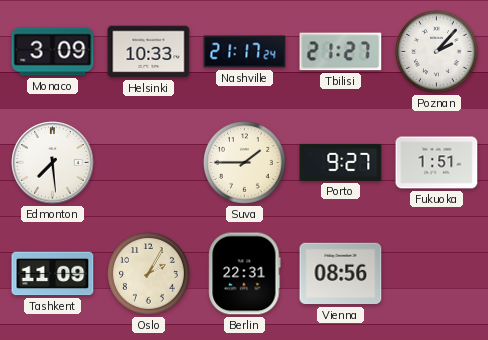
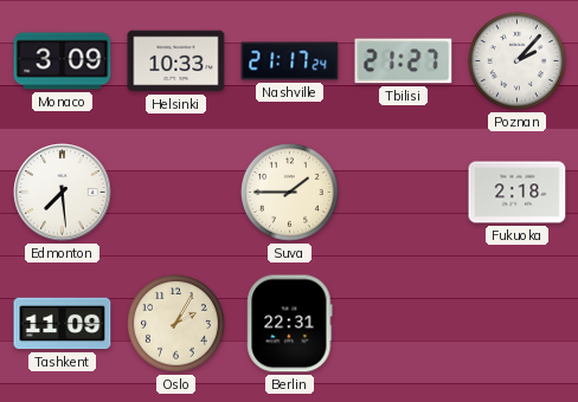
Porto: 9:27 -> none
Fukuoka: 1:51 -> 2:18
Vienna: 08:56 -> none
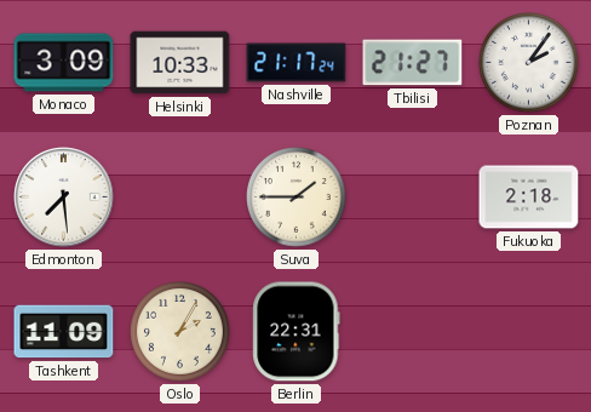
Poznan: 2:07 -> 2:06
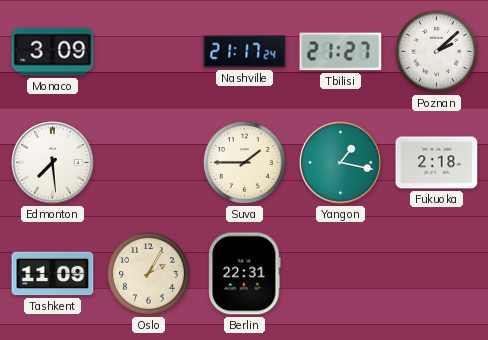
Helsinki: 10:33 -> none
Poznan: 2:06 -> 2:08
Yangon: none -> 1:17
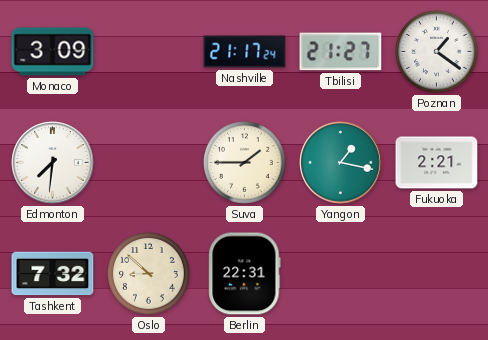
Poznan: 2:08 -> 1:21
Edmonton: 7:29 -> 7:31
Fukuoka: 2:18 -> 2:21
Tashkent: 11:09 -> 7:32
Oslo: 2:05 -> 8:52
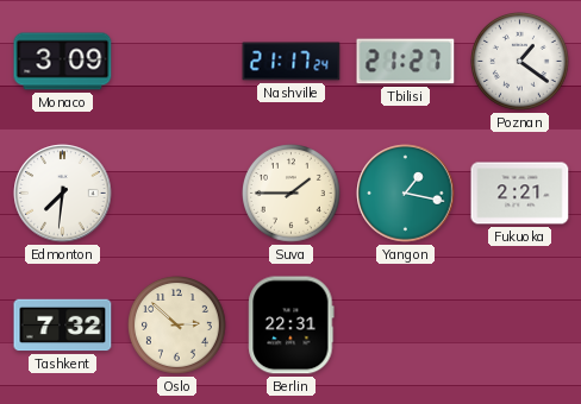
Oslo: 8:52 -> 2:52
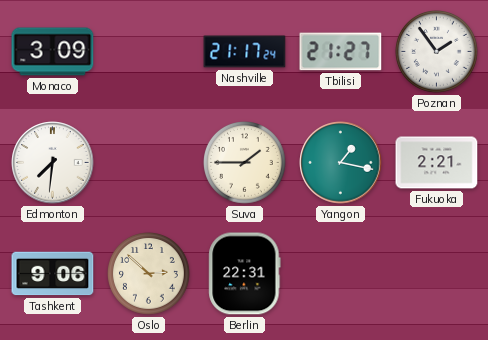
Poznan: 1:21 -> 1:54
Tashkent: 7:32 -> 9:06
